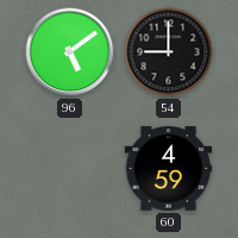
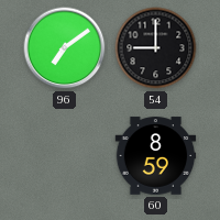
96: 5:09 -> 7:09
60: 4:59 -> 8:59
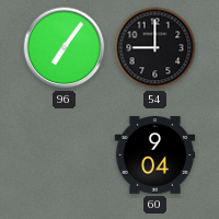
96: 7:09 -> 7:06
60: 8:59 -> 9:04
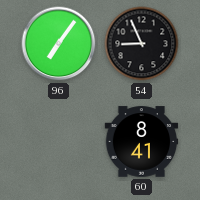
54: 9:00 -> 8:56
60: 9:04 -> 8:41
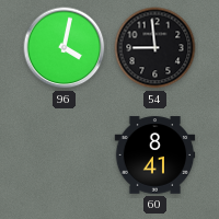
96: 7:06 -> 4:02
54: 8:56 -> 8:59
